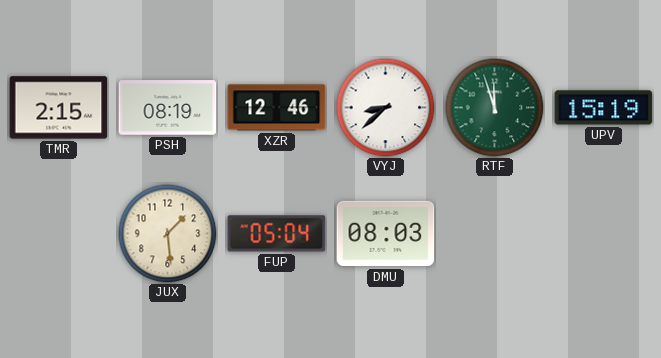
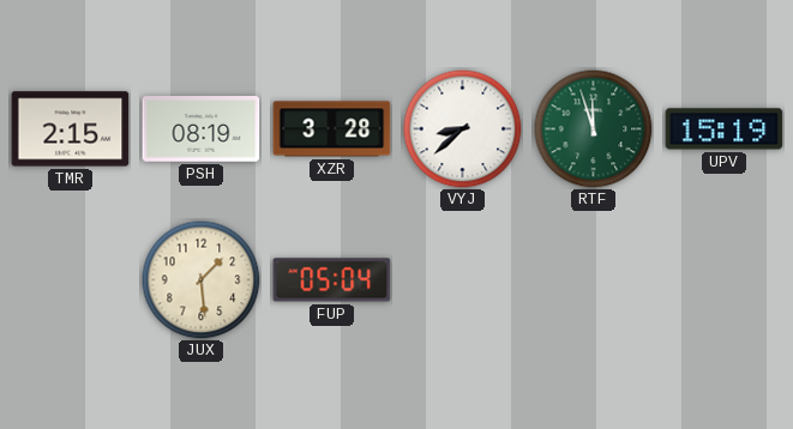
XZR: 12:46 -> 3:28
DMU: 08:03 -> none
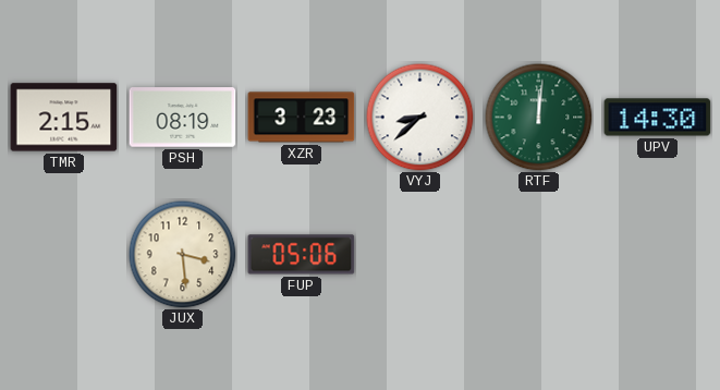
XZR: 3:28 -> 3:23
RTF: 11:57 -> 12:01
UPV: 15:19 -> 14:30
JUX: 1:29 -> 3:29
FUP: 05:04 -> 05:06
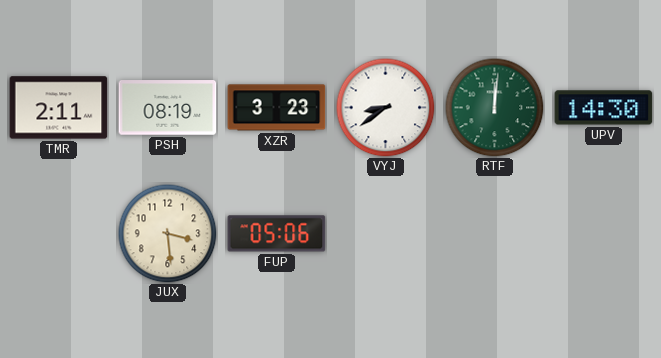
TMR: 2:15 -> 2:11
VYJ: 8:38 -> 8:39
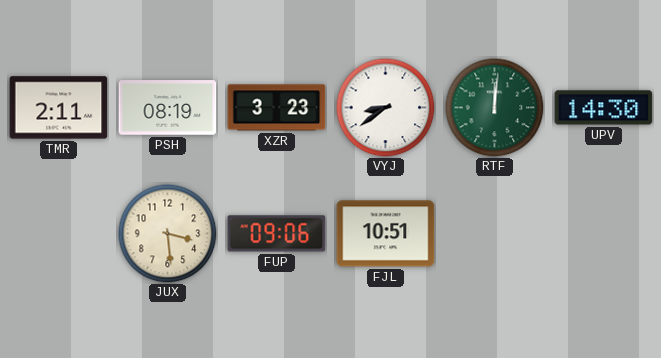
FUP: 05:06 -> 09:06
FJL: none -> 10:51
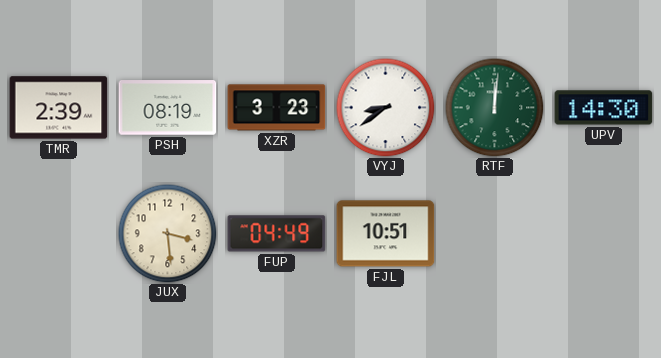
TMR: 2:11 -> 2:39
FUP: 09:06 -> 04:49
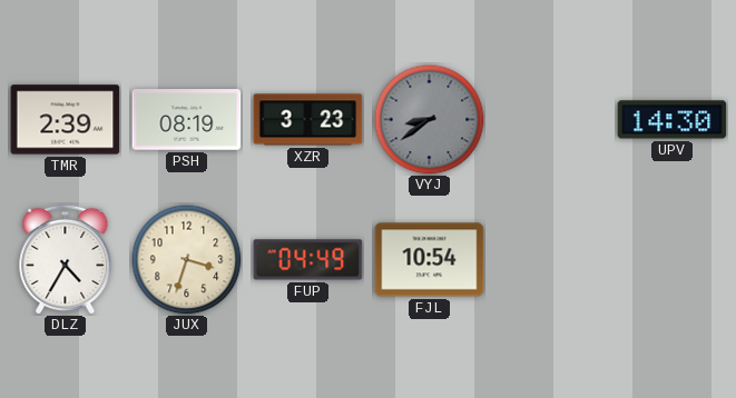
VYJ dial: white -> grey
RTF: 12:01 -> none
DLZ: none -> 4:35
JUX: 3:29 -> 3:33
FJL: 10:51 -> 10:54
